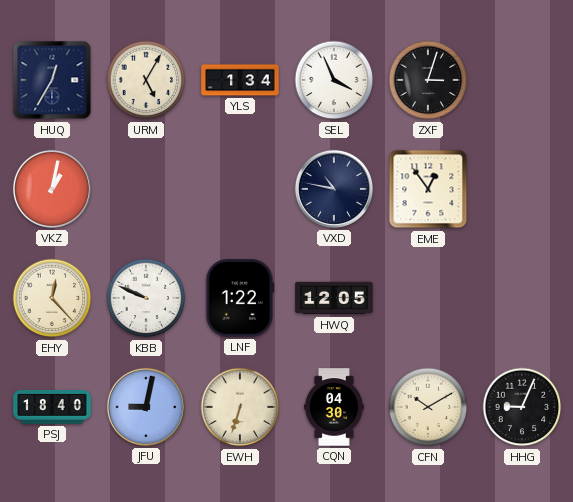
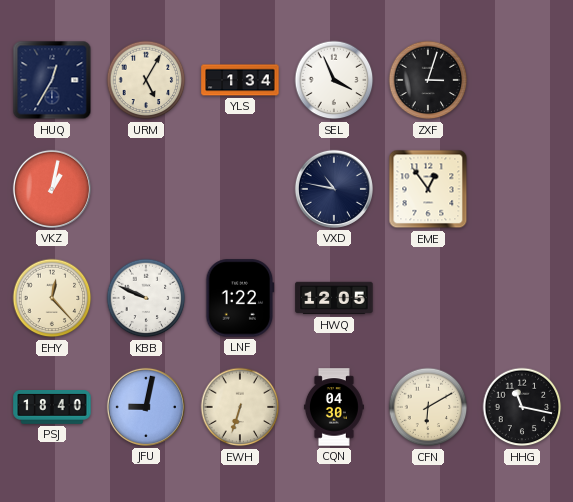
CFN: 10:10 -> 6:10
HHG: 9:04 -> 11:17
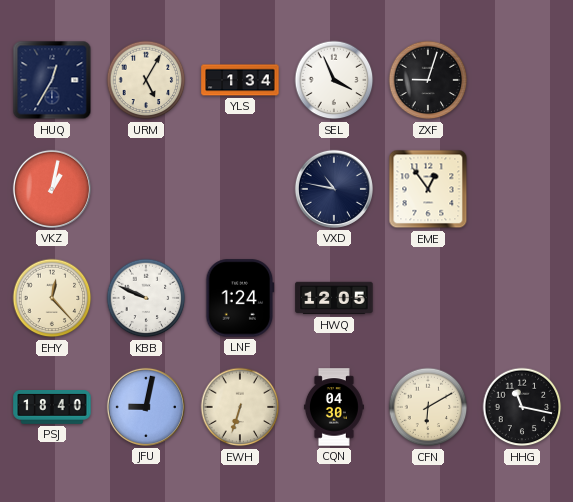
ZXF: 3:03 -> 9:03
LNF: 1:22 -> 1:24
